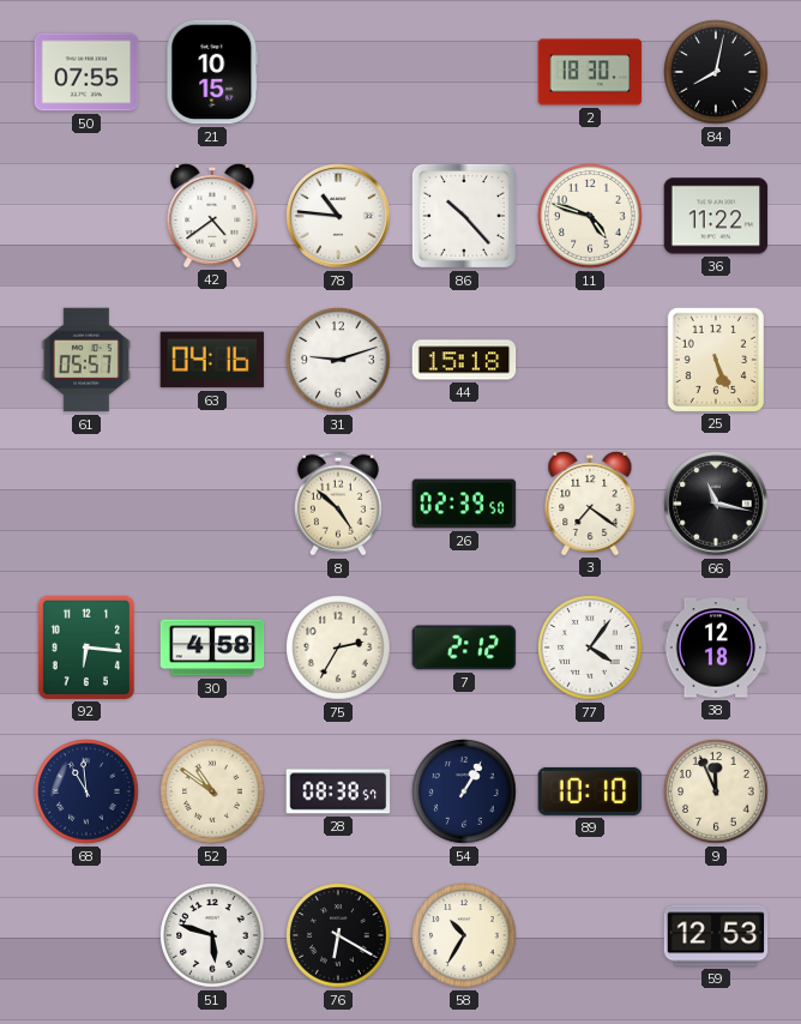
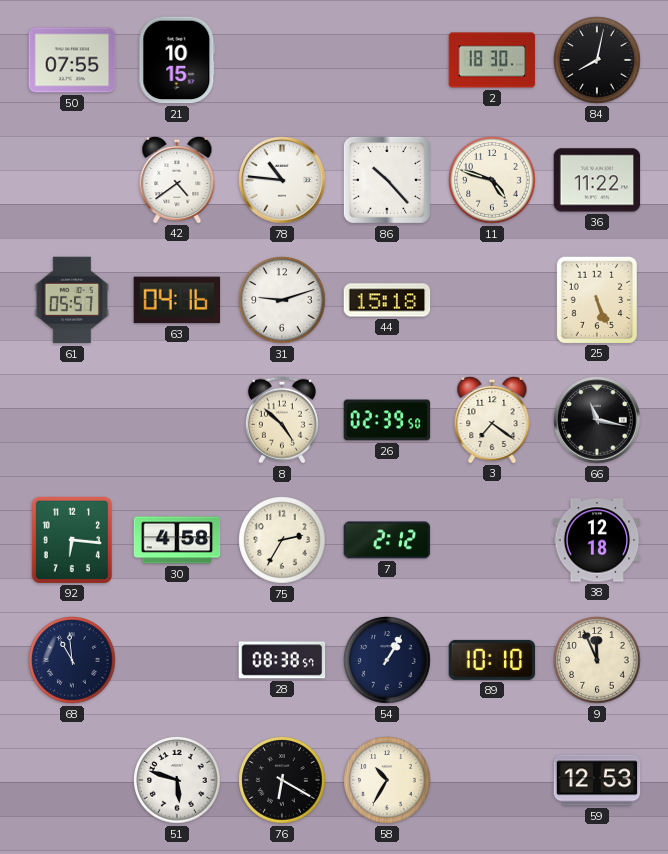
77: 4:06 -> none
52: 10:51 -> none
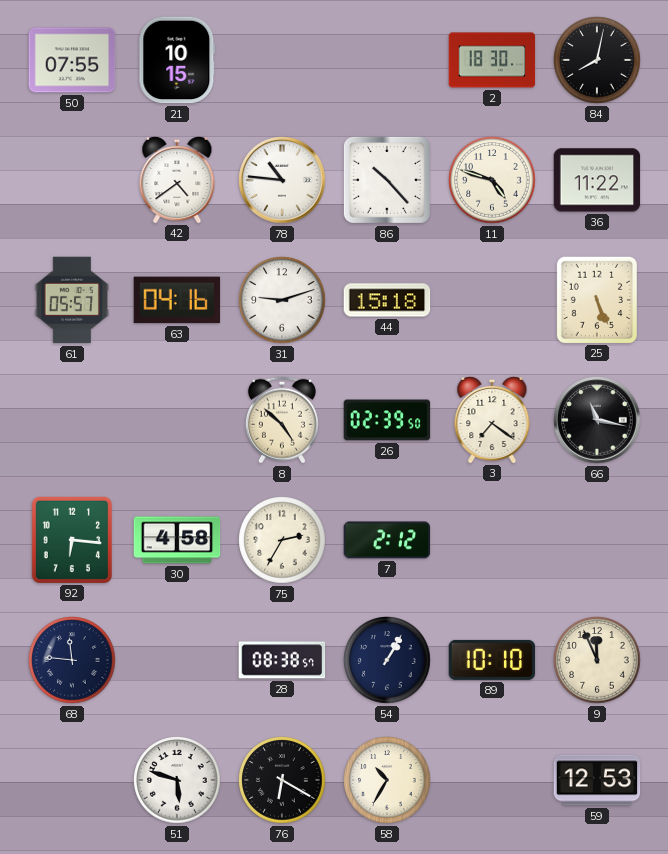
38: 12:18 -> none
68: 10:59 -> 11:46
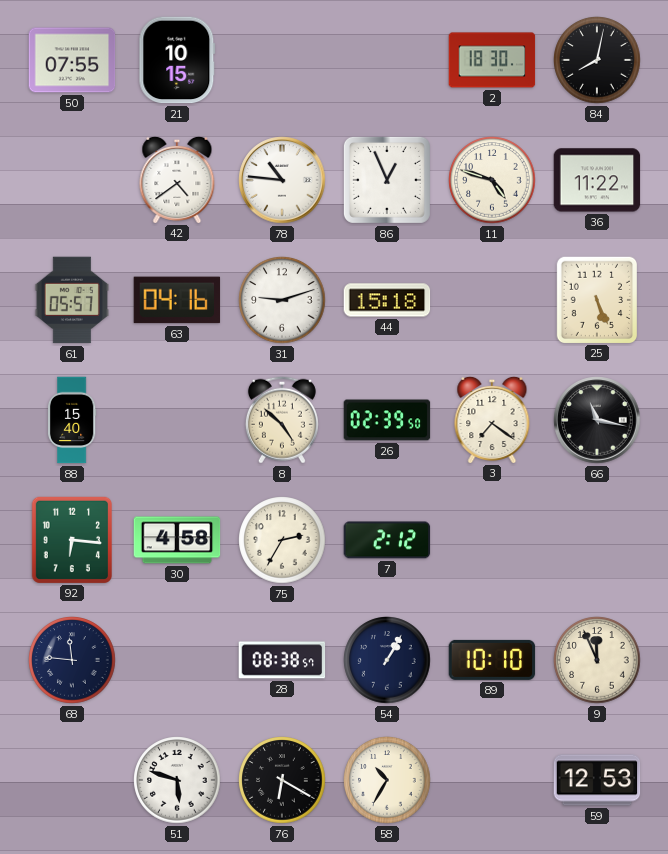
86: 10:23 -> 12:56
88: none -> 15:40
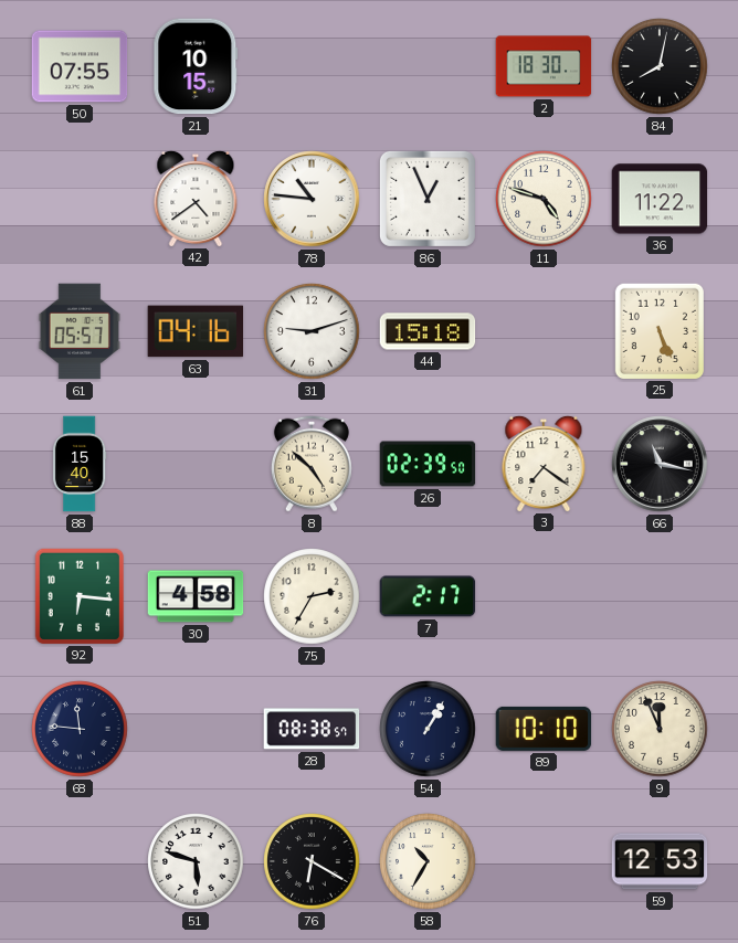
7: 2:12 -> 2:17
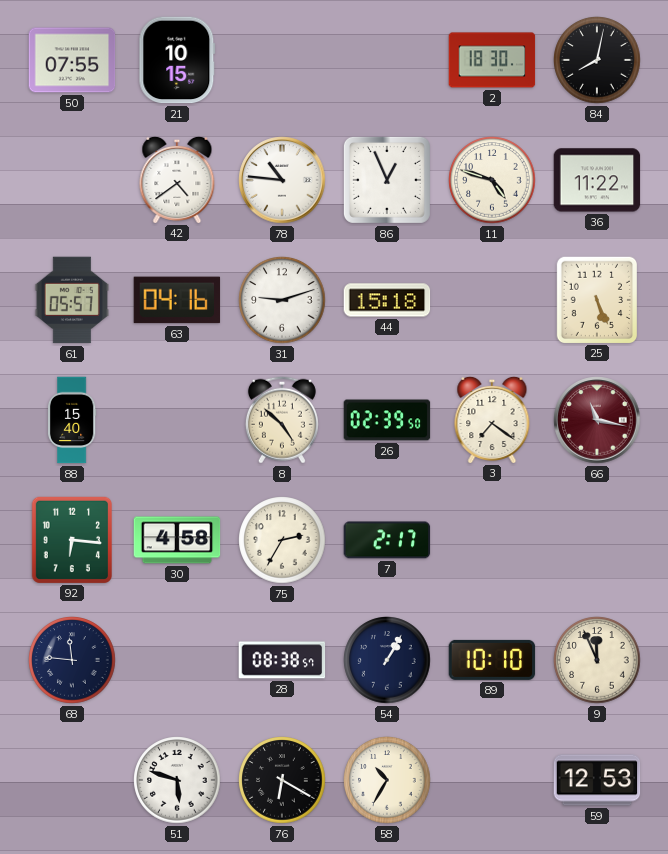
66 dial: black -> burgundy
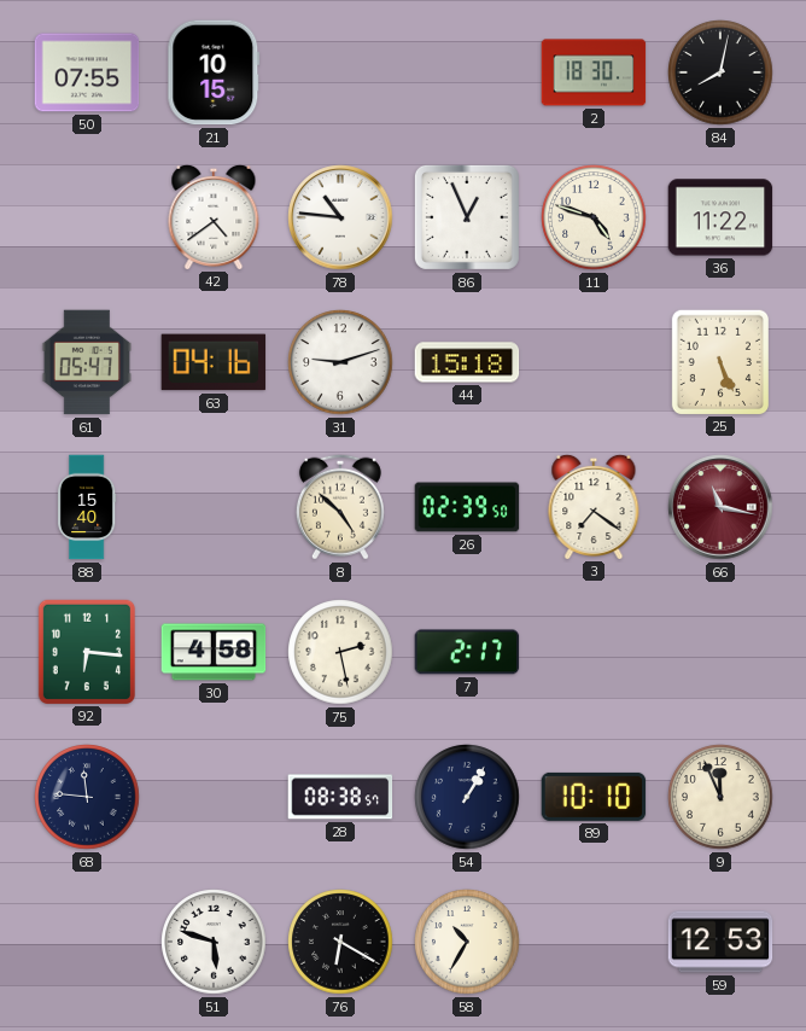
61: 05:57 -> 05:47
75: 2:35 -> 2:28
